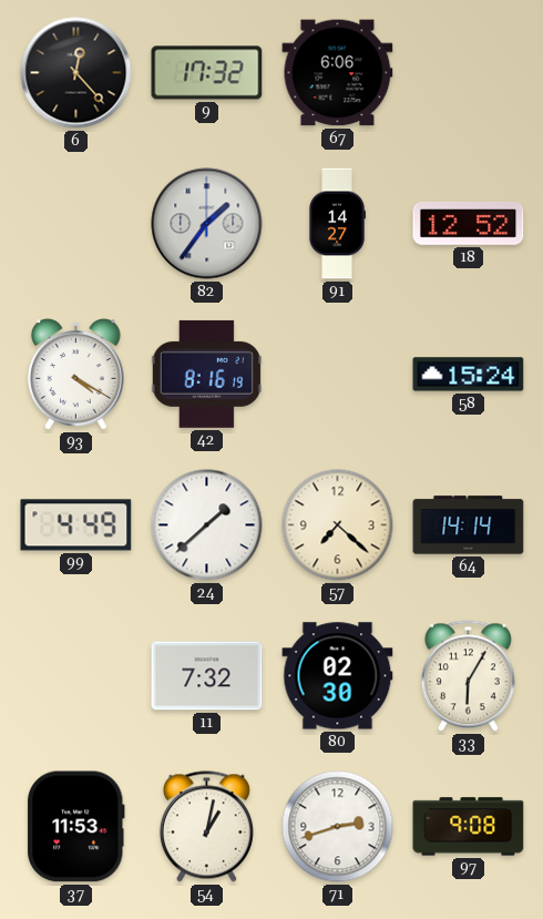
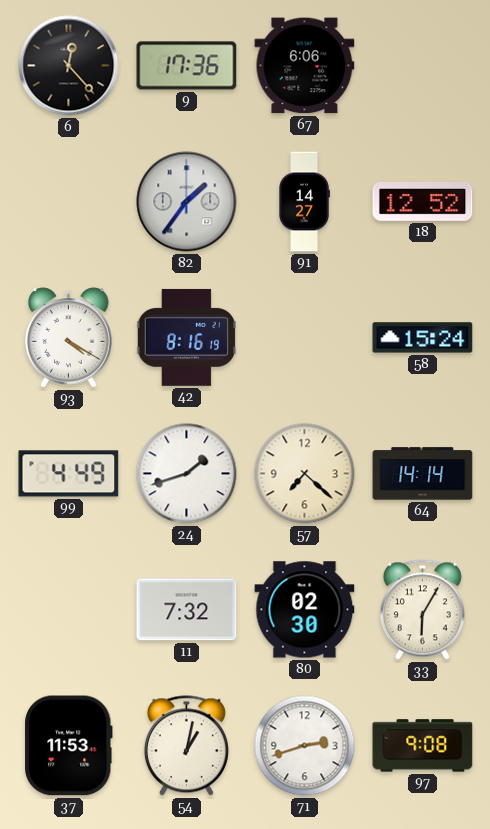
9: 17:32 -> 17:36
24: 1:38 -> 1:42
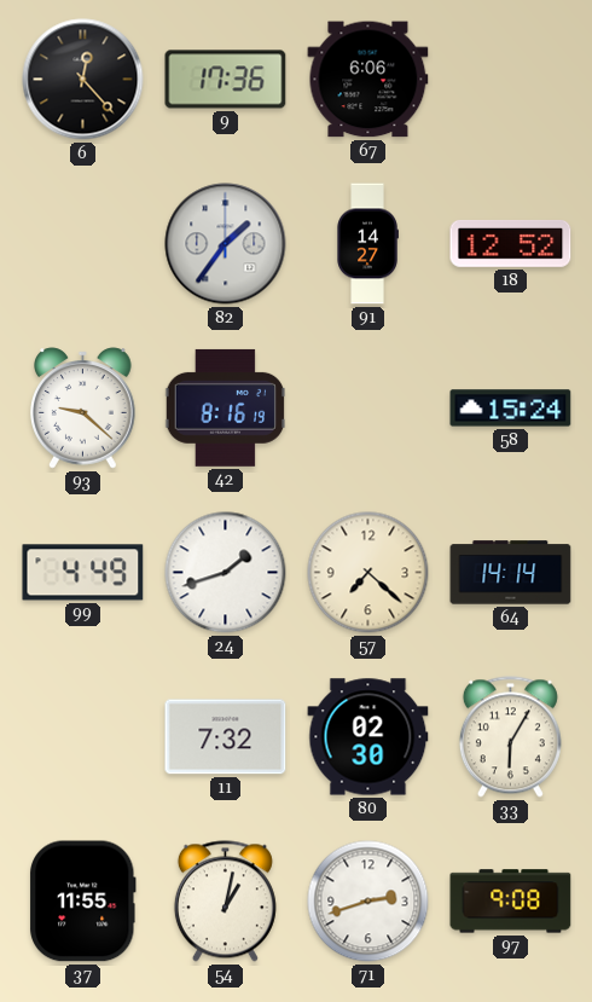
93: 4:20 -> 9:22
37: 11:53 -> 11:55
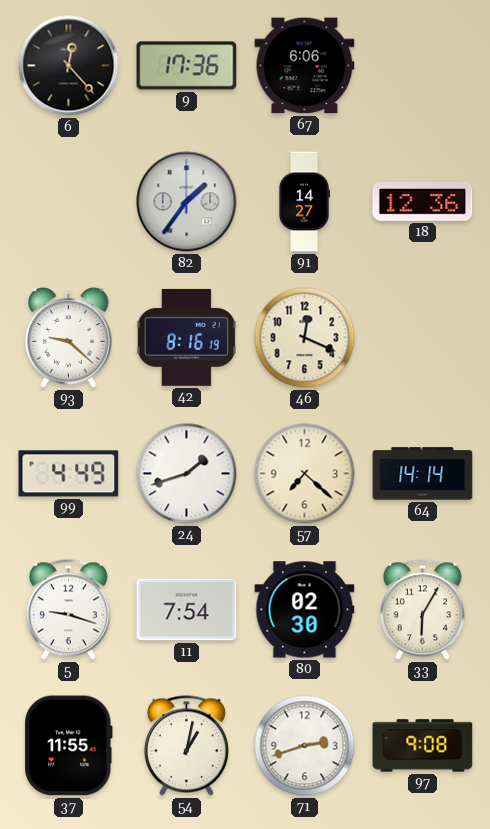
18: 12:52 -> 12:36
46: none -> 12:19
58: 15:24 -> none
5: none -> 9:18
11: 7:32 -> 7:54
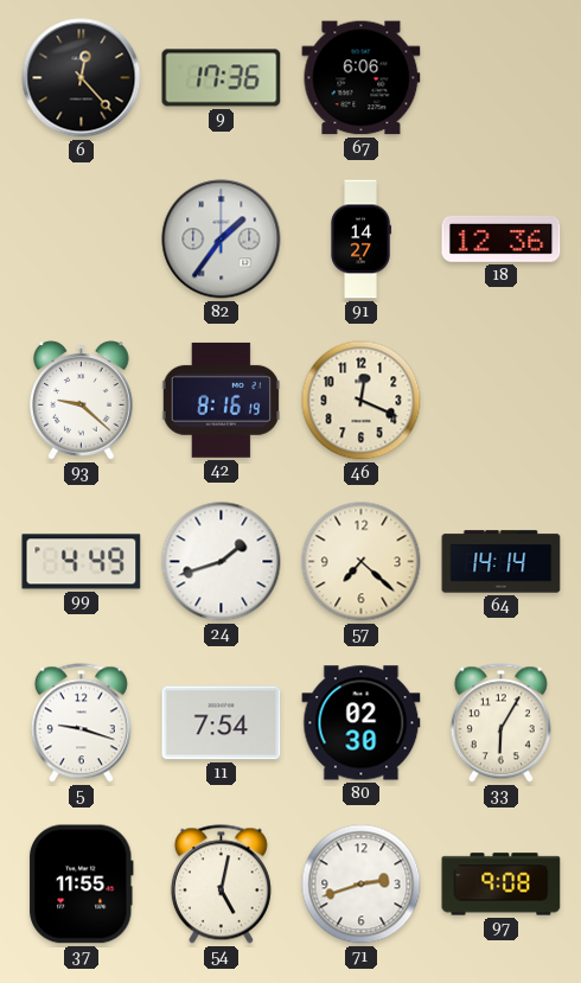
54: 1:02 -> 5:02
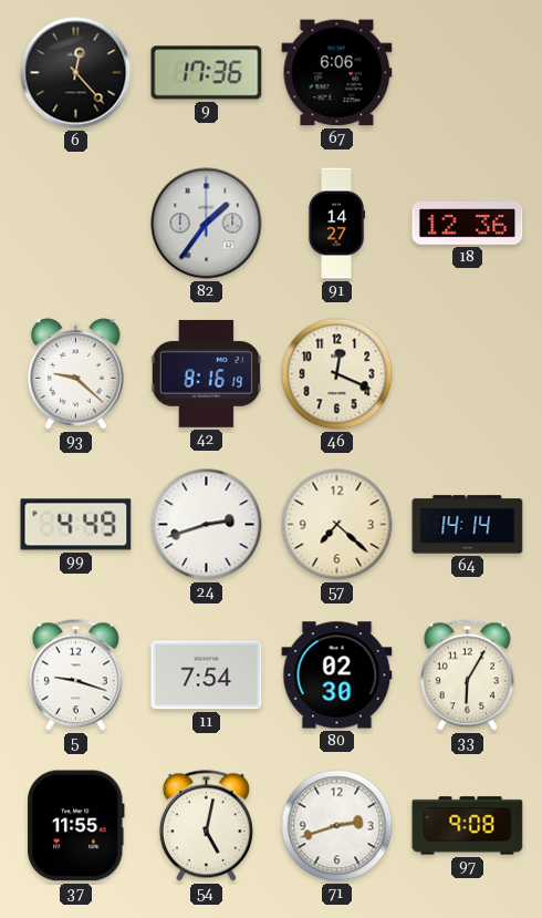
24: 1:42 -> 2:42
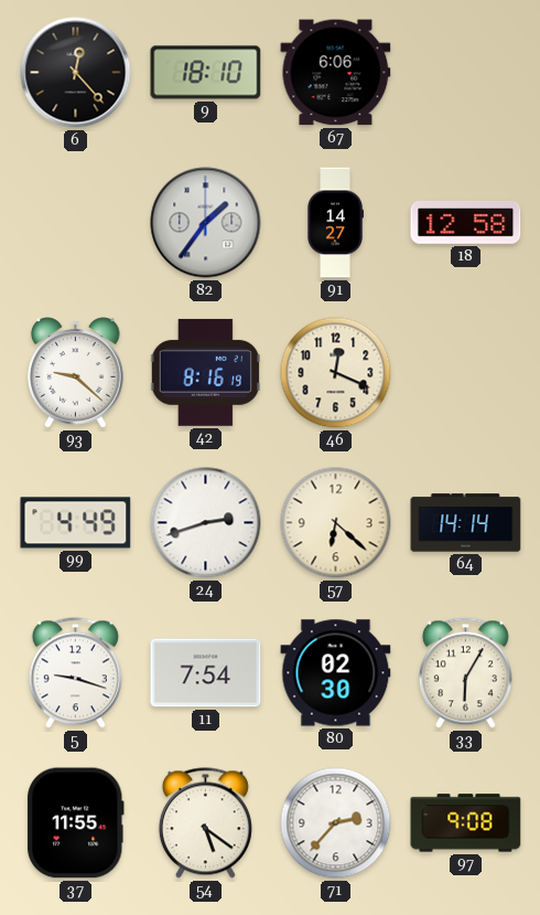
9: 17:36 -> 18:10
18: 12:36 -> 12:58
57: 7:22 -> 6:22
54: 5:02 -> 5:21
71: 2:42 -> 2:37
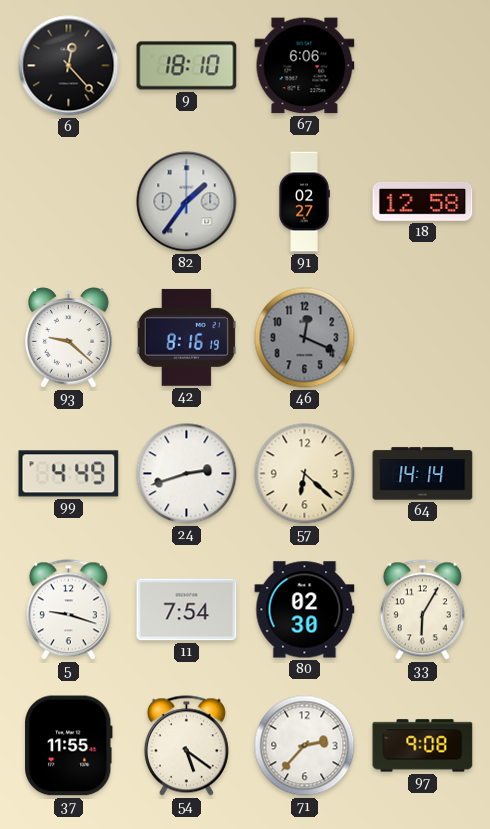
91: 14:27 -> 02:27
46 dial: cream -> grey
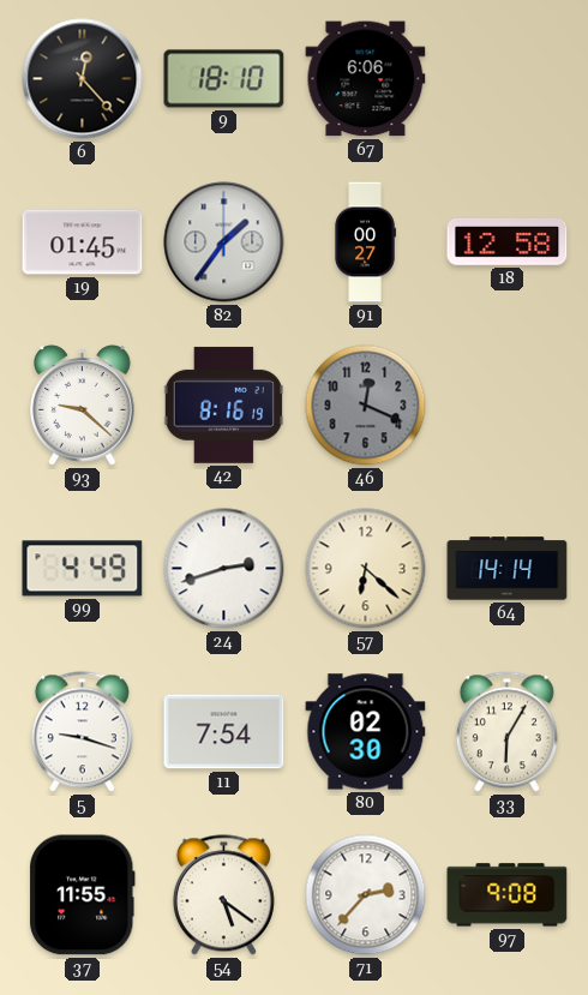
19: none -> 01:45
91: 02:27 -> 00:27
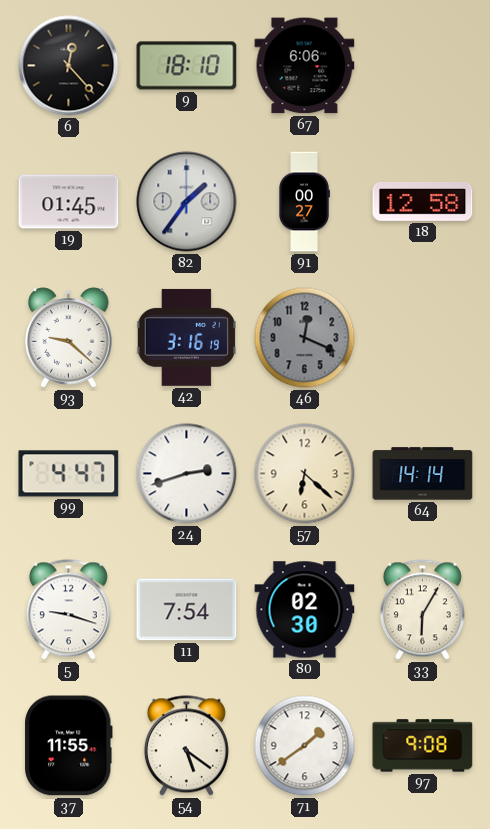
42: 8:16 -> 3:16
99: 4:49 -> 4:47
71: 2:37 -> 1:39
